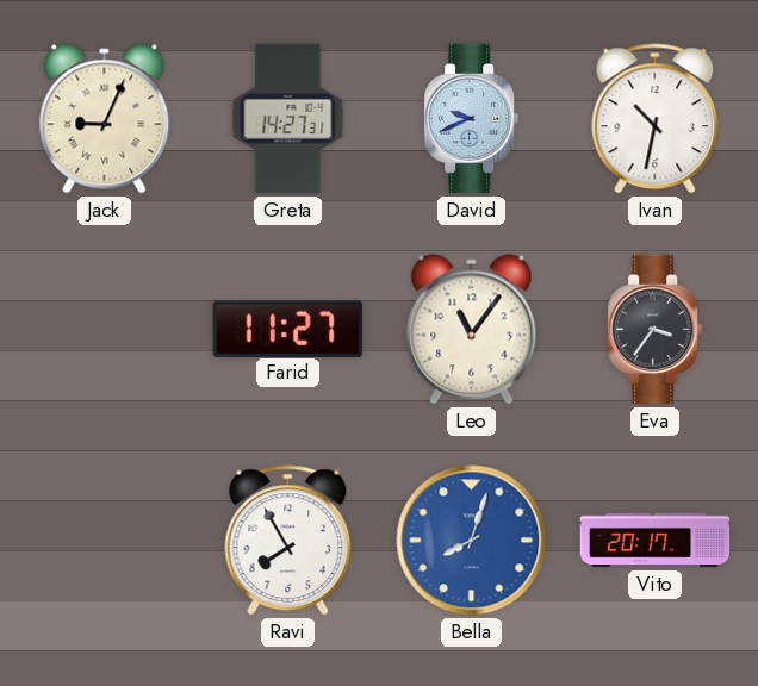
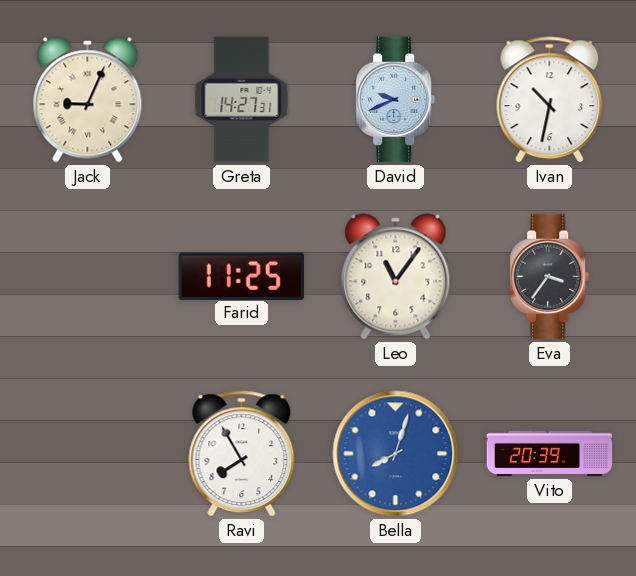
Farid: 11:27 -> 11:25
Vito: 20:17 -> 20:39
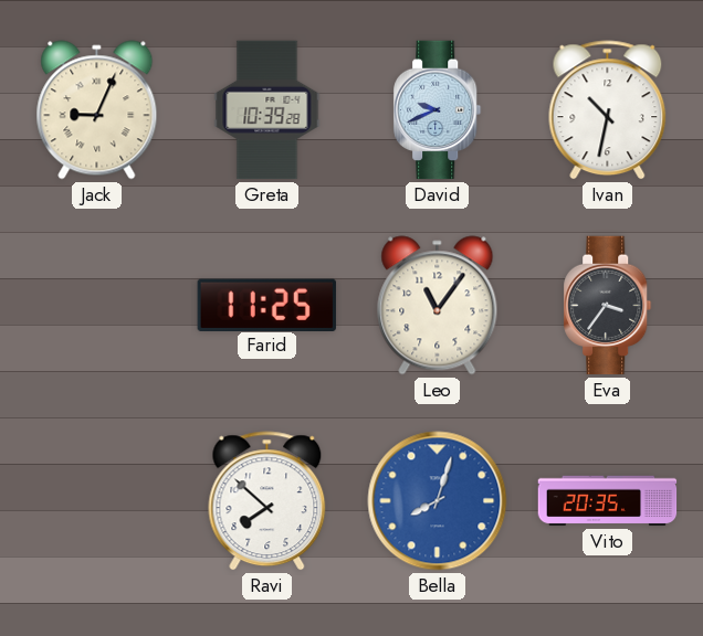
Greta: 14:27 -> 10:39
Ravi: 7:55 -> 7:52
Vito: 20:39 -> 20:35
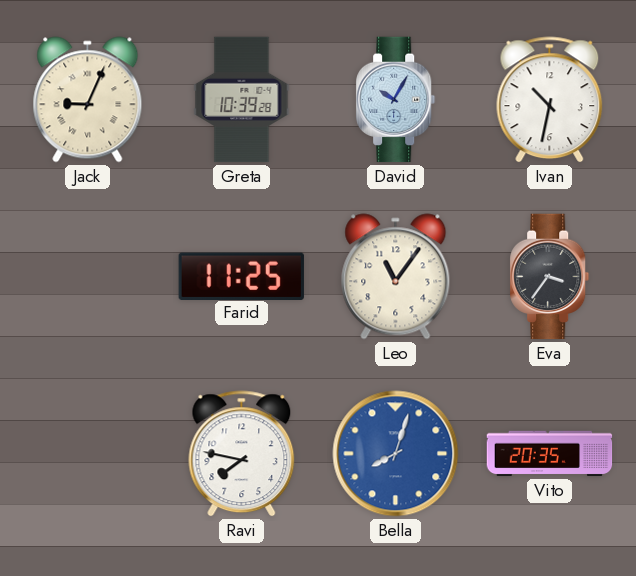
David: 9:41 -> 10:05
Ravi: 7:52 -> 7:47
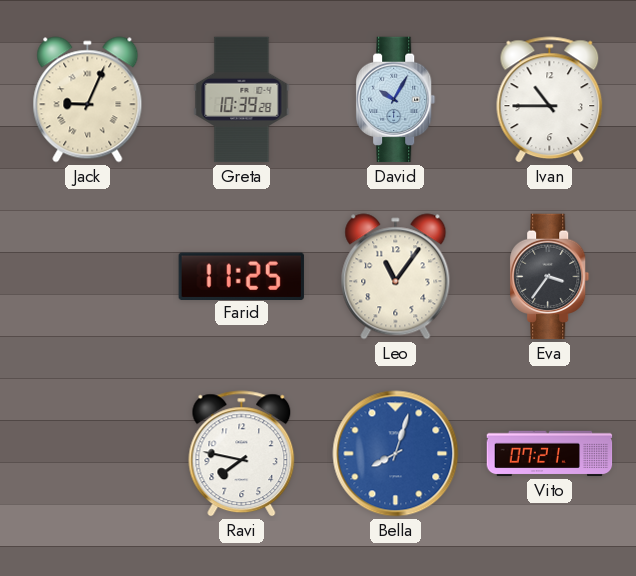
Ivan: 10:32 -> 10:45
Vito: 20:35 -> 07:21
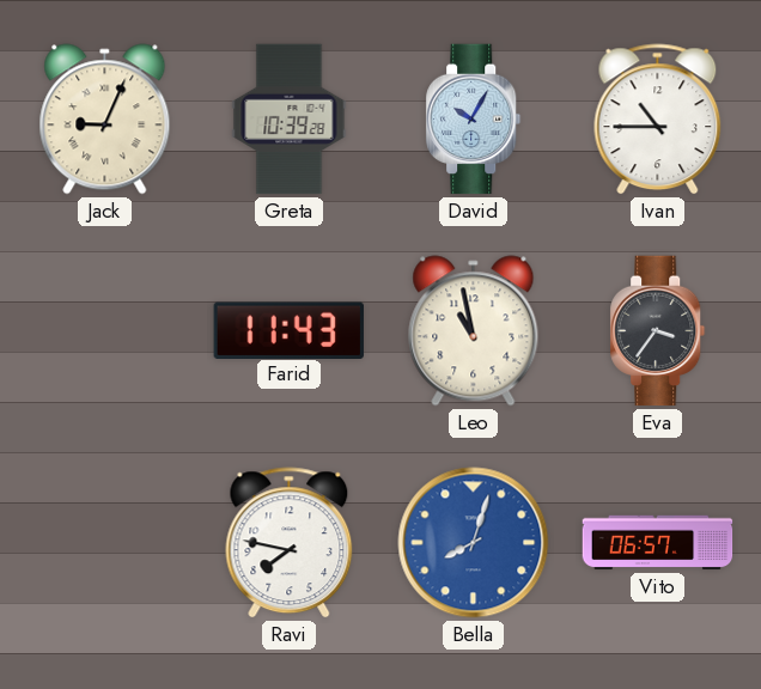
Farid: 11:25 -> 11:43
Leo: 11:06 -> 10:58
Vito: 07:21 -> 06:57
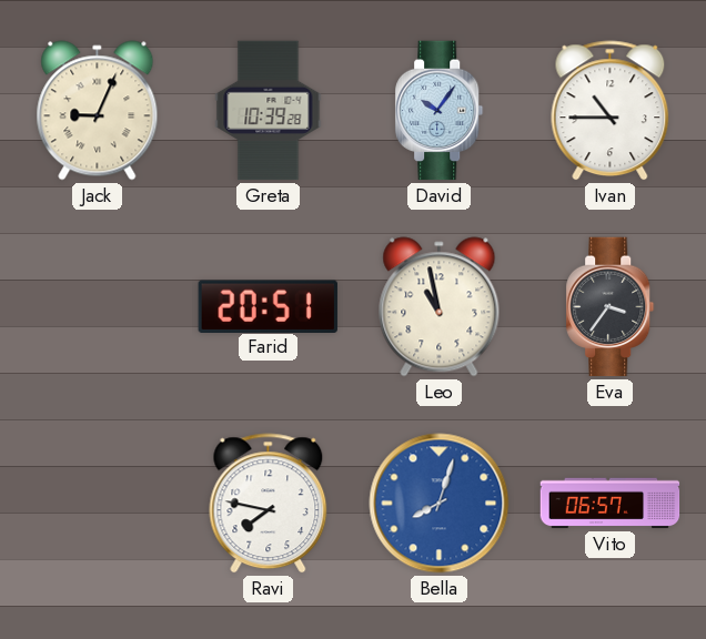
David: 10:05 -> 10:06
Farid: 11:43 -> 20:51
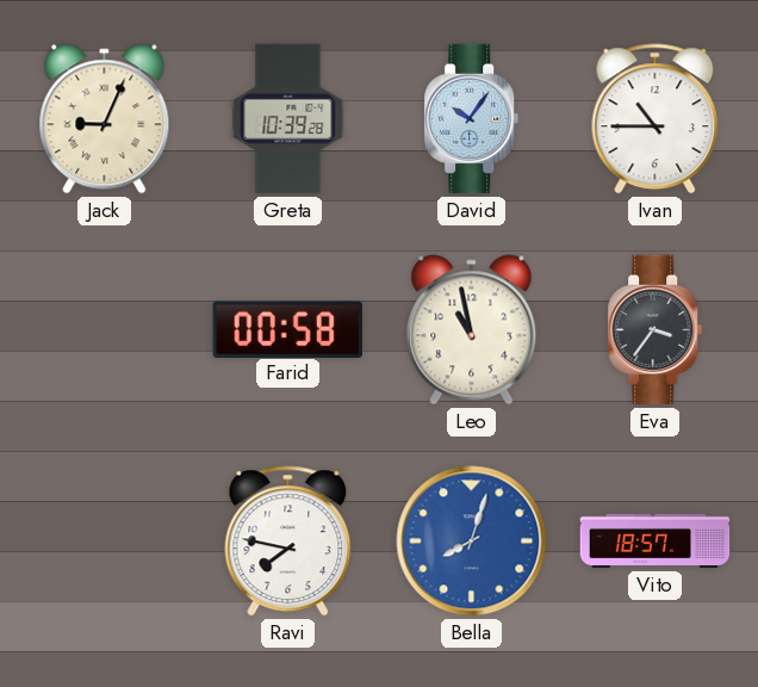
Farid: 20:51 -> 00:58
Vito: 06:57 -> 18:57
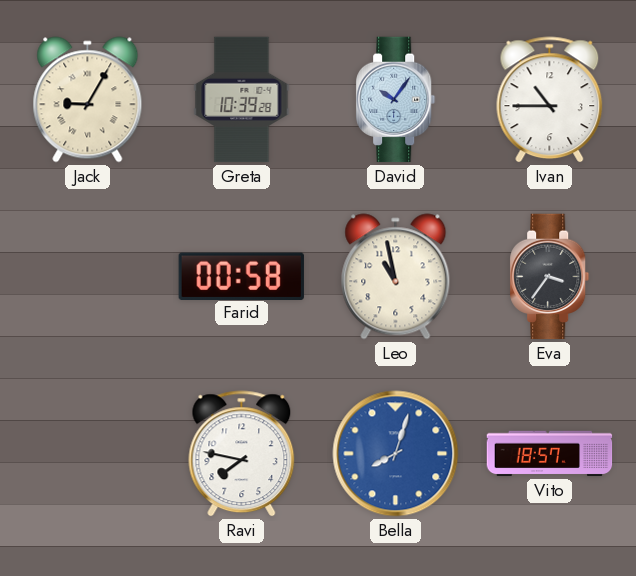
Jack: 9:04 -> 9:05
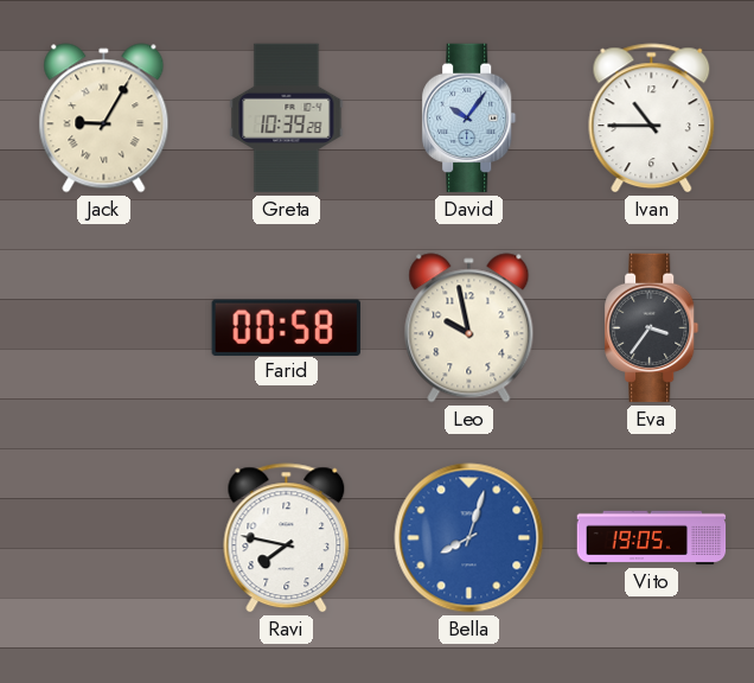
Leo: 10:58 -> 9:58
Vito: 18:57 -> 19:05
